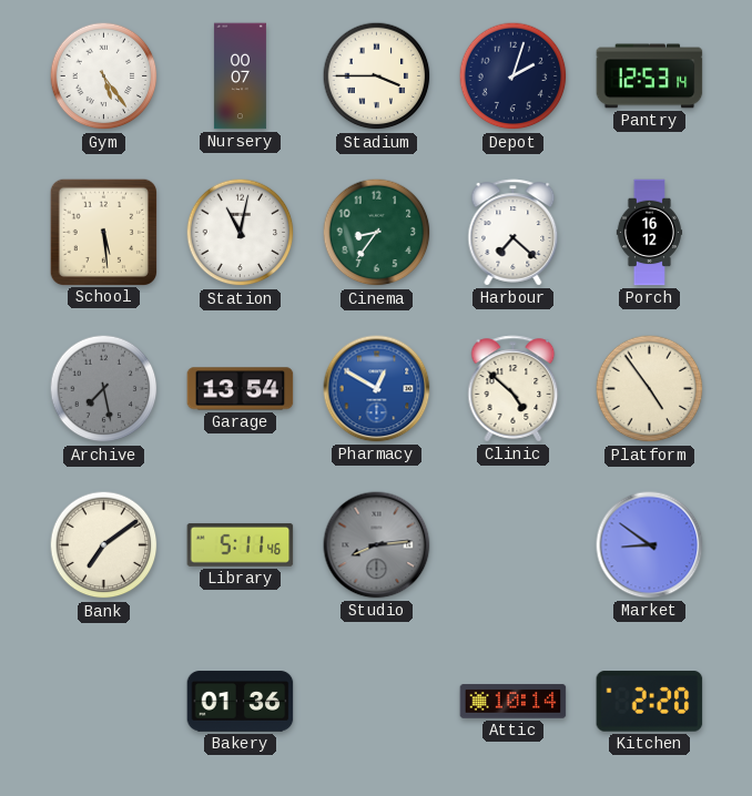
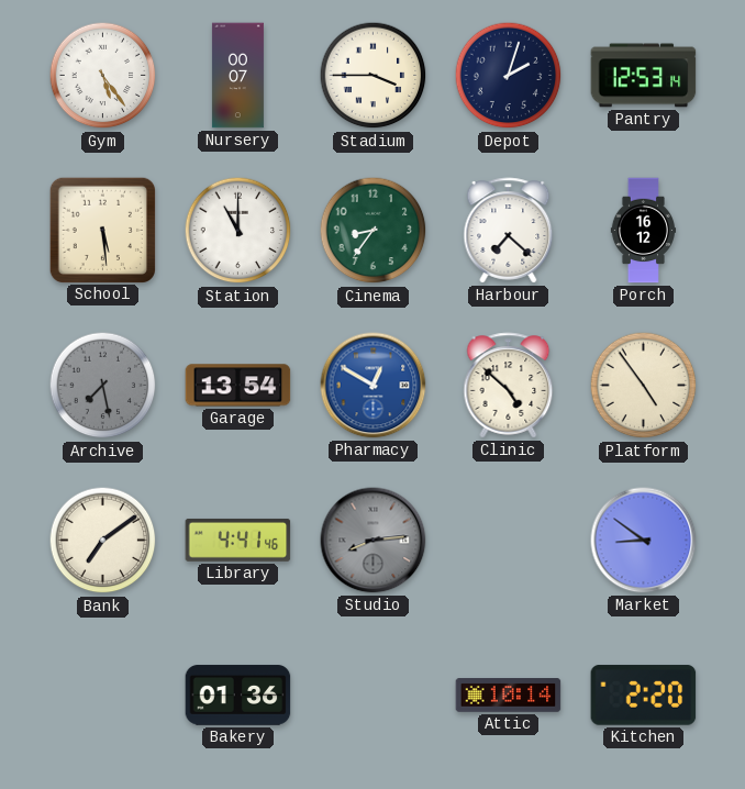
Station: 11:02 -> 11:00
Library: 5:11 -> 4:41
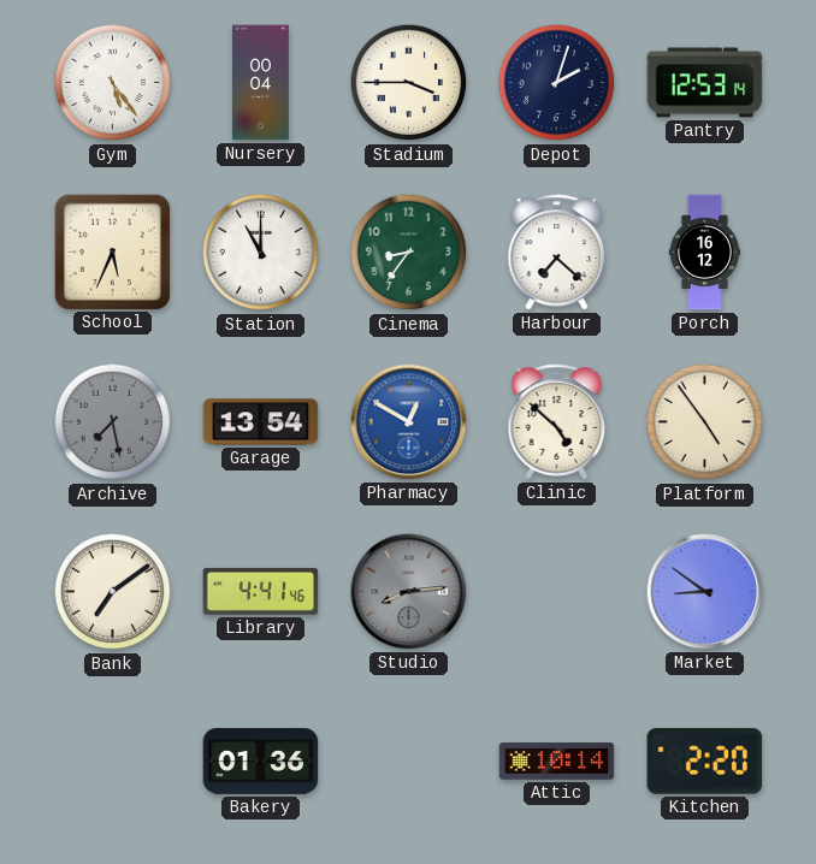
Nursery: 00:07 -> 00:04
School: 5:29 -> 5:34
